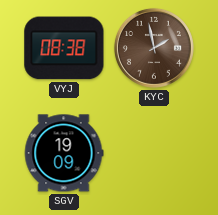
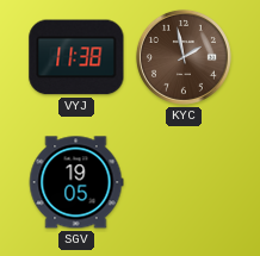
VYJ: 08:38 -> 11:38
SGV: 19:09 -> 19:05
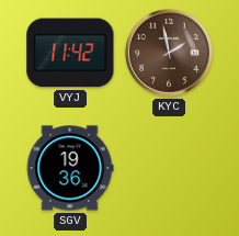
VYJ: 11:38 -> 11:42
SGV: 19:05 -> 19:36
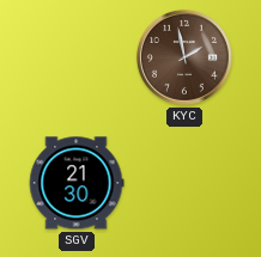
VYJ: 11:42 -> none
SGV: 19:36 -> 21:30
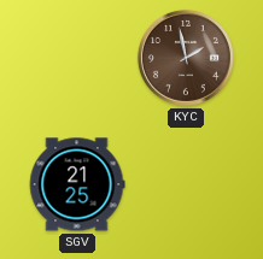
SGV: 21:30 -> 21:25
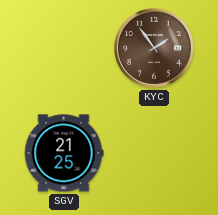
KYC: 1:58 -> 1:54
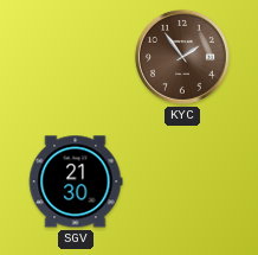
SGV: 21:25 -> 21:30
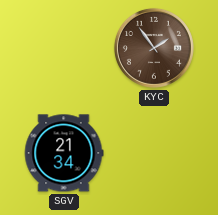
SGV: 21:30 -> 21:34
